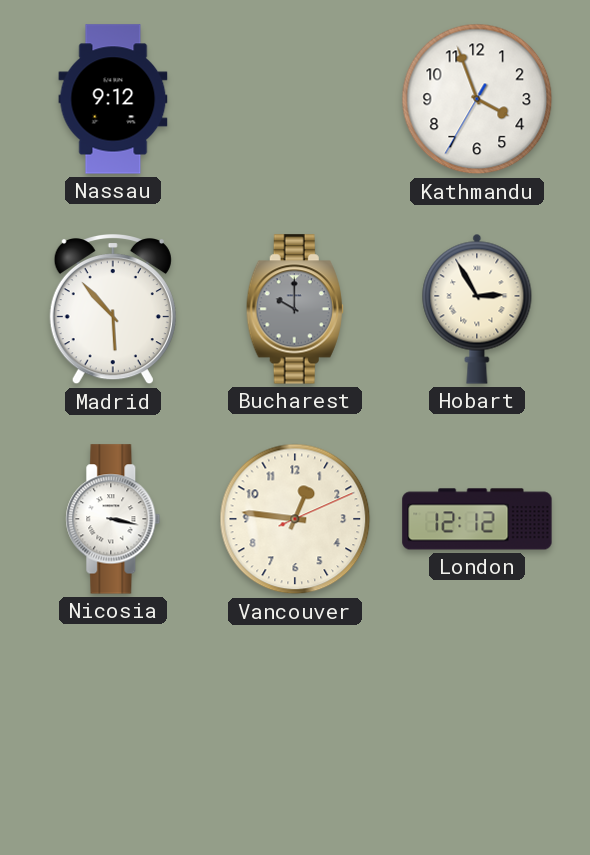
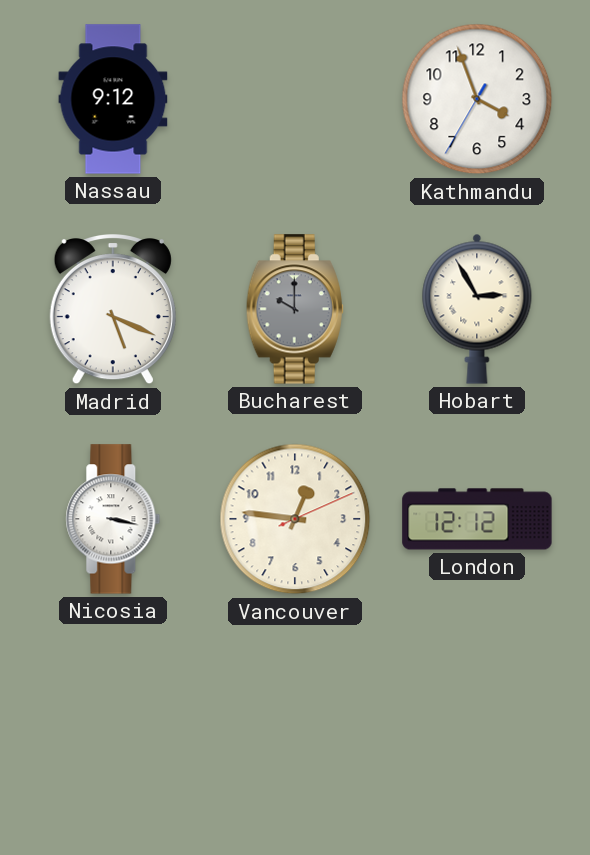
Madrid: 5:53 -> 5:19
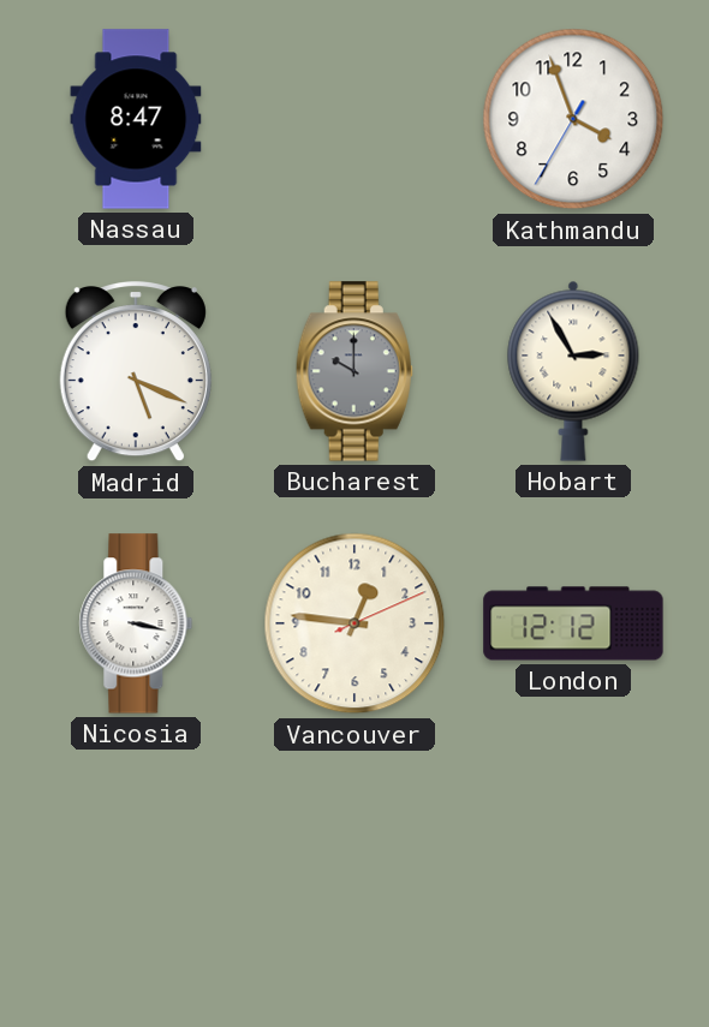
Nassau: 9:12 -> 8:47
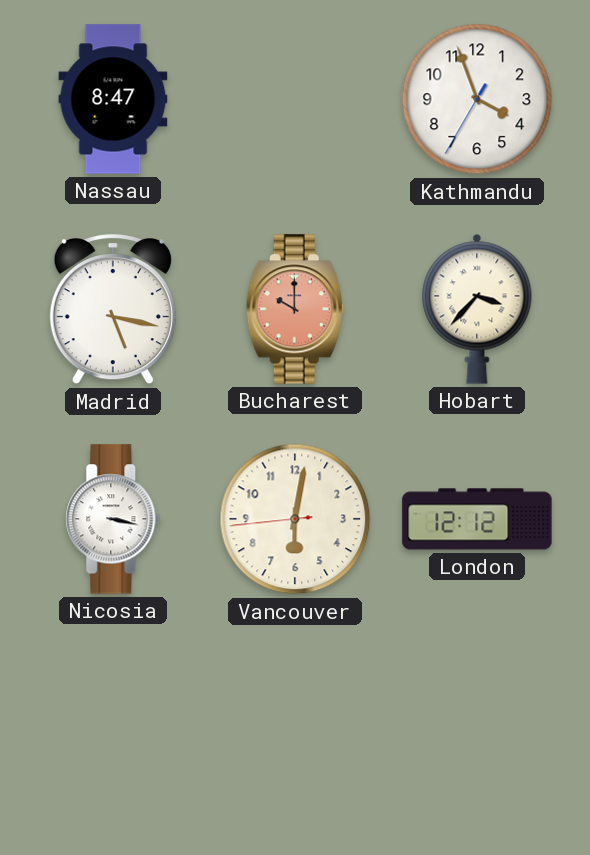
Madrid: 5:19 -> 5:17
Bucharest dial: grey -> salmon
Hobart: 2:55 -> 3:37
Vancouver: 12:46 -> 6:01
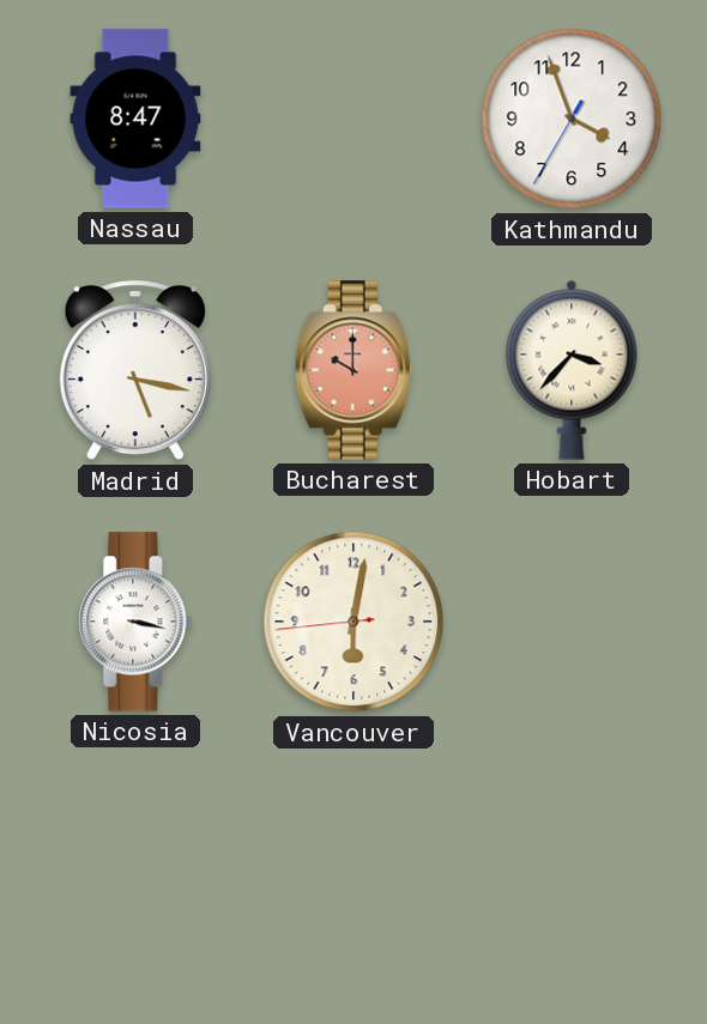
London: 12:12 -> none
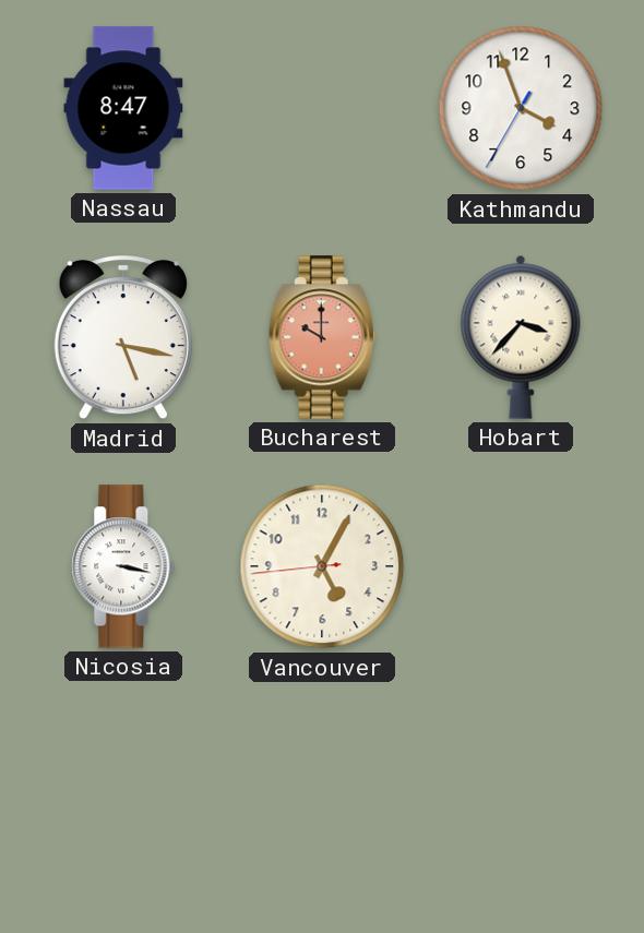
Vancouver: 6:01 -> 5:04
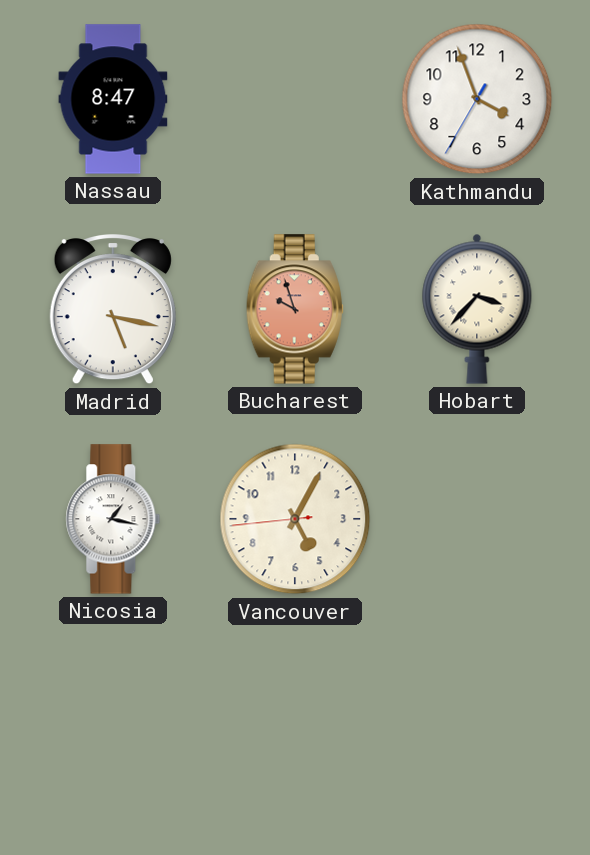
Bucharest: 10:00 -> 9:57
Nicosia: 3:17 -> 1:17
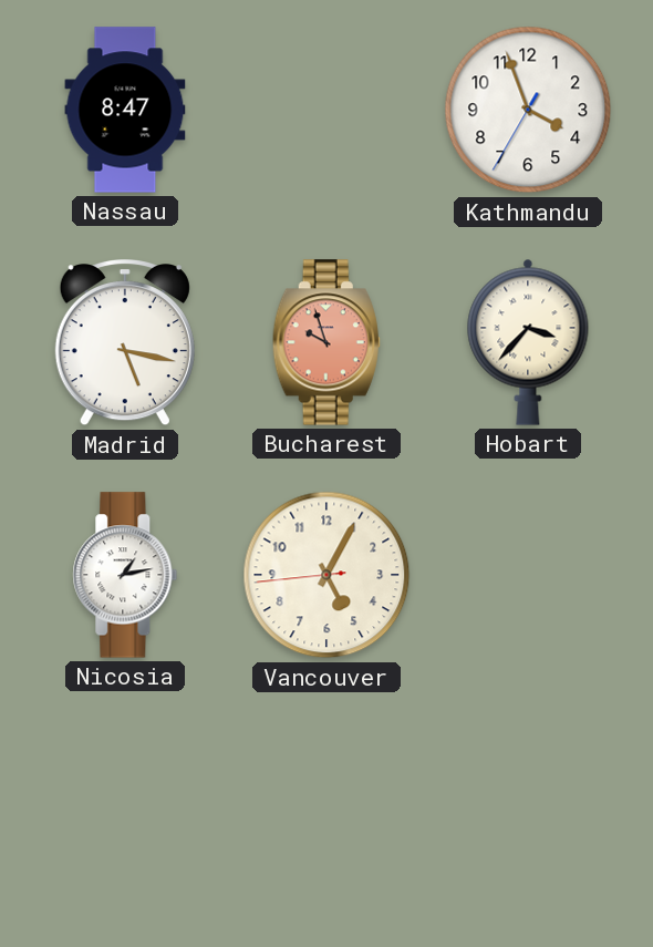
Nicosia: 1:17 -> 1:13
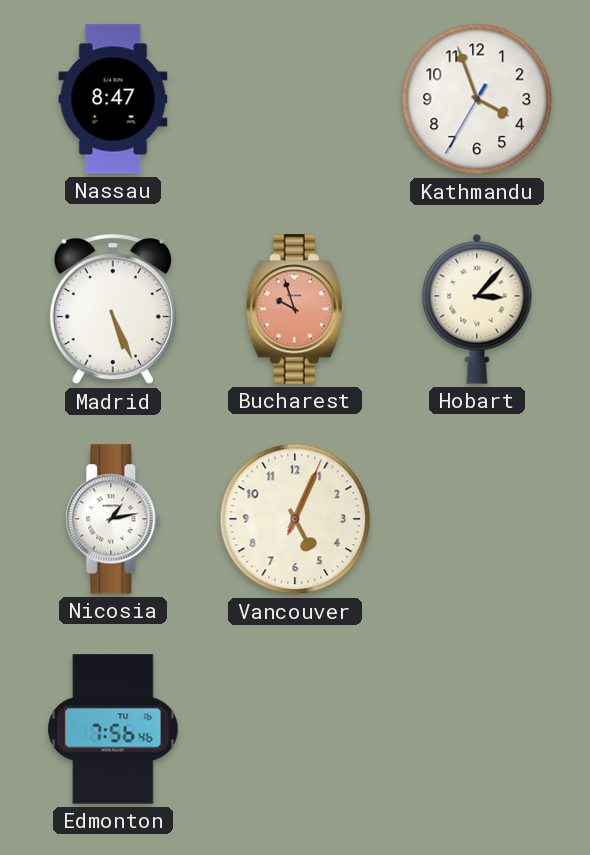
Madrid: 5:17 -> 5:26
Hobart: 3:37 -> 3:07
Vancouver: 5:04:44 -> 5:04:04
Edmonton: none -> 7:56
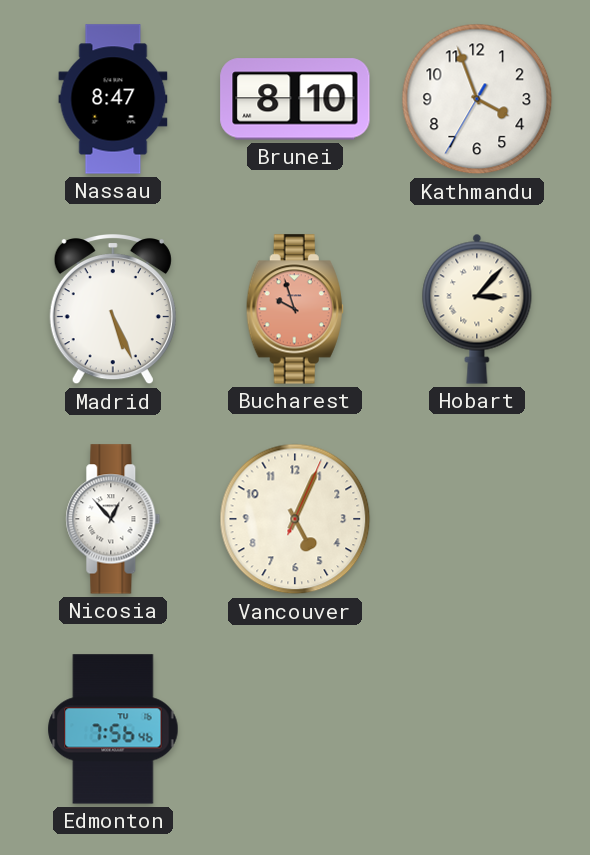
Brunei: none -> 8:10
Nicosia: 1:13 -> 12:53
